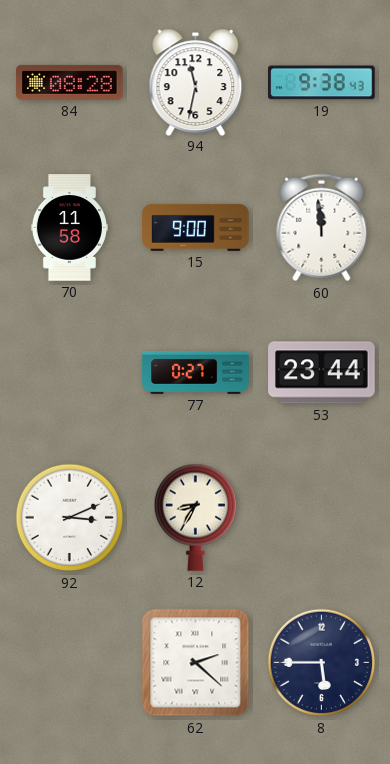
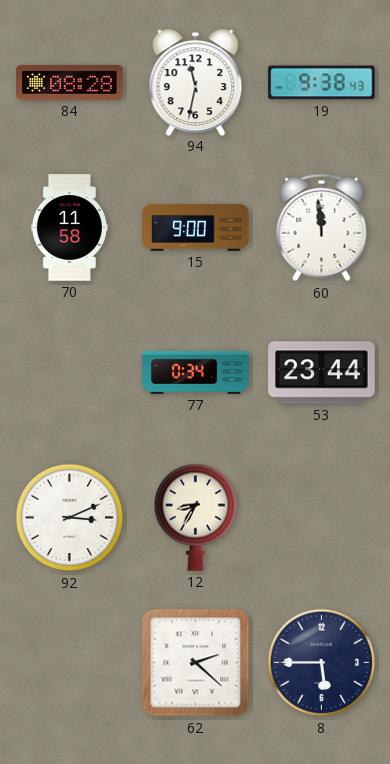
77: 0:27 -> 0:34
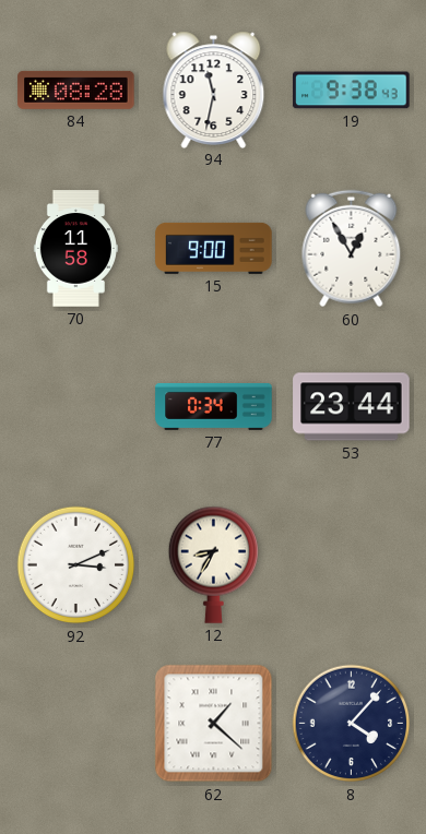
60: 11:59 -> 12:55
62: 2:22 -> 1:22
8: 5:45 -> 4:07
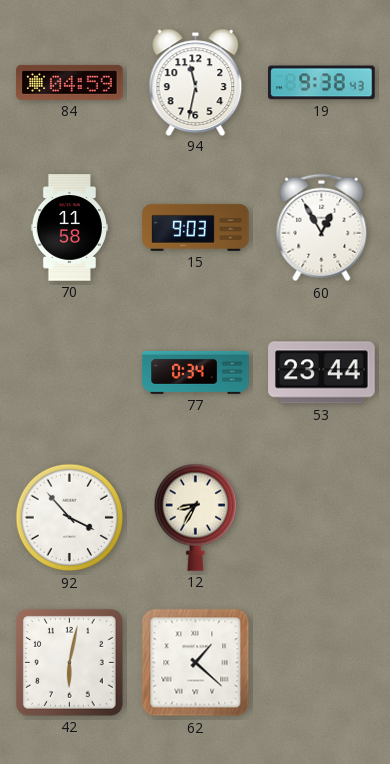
84: 08:28 -> 04:59
15: 9:00 -> 9:03
92: 3:11 -> 3:53
42: none -> 6:02
8: 4:07 -> none
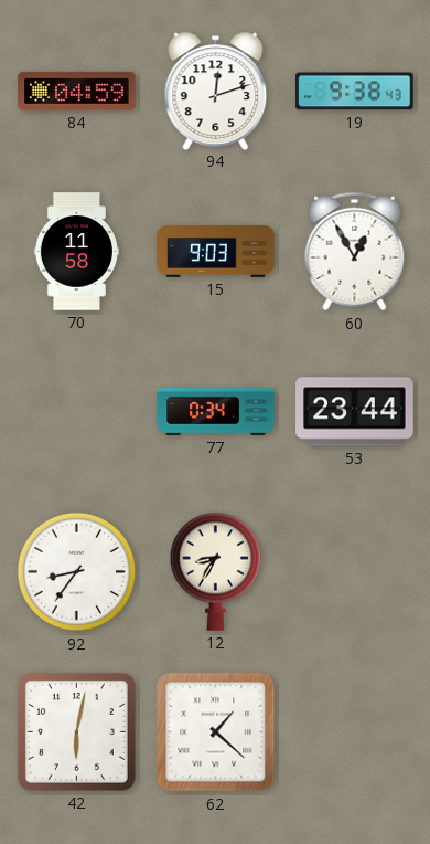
94: 11:32 -> 12:12
92: 3:53 -> 8:36
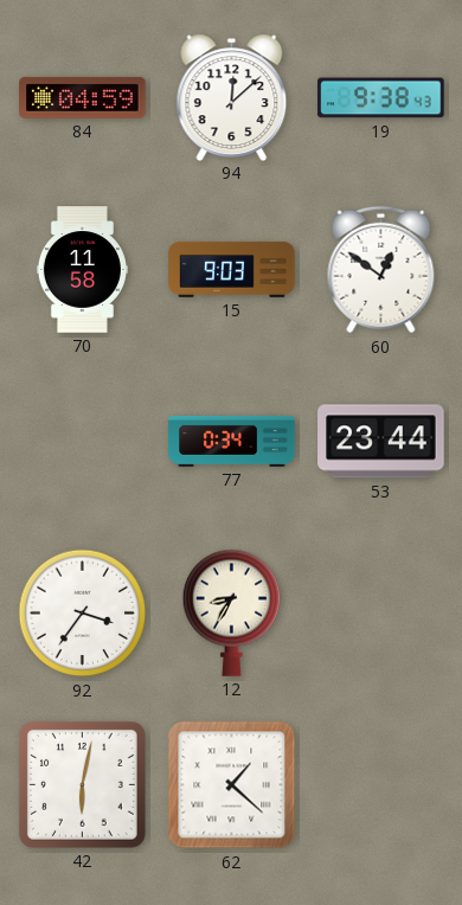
94: 12:12 -> 12:08
60: 12:55 -> 12:51
92: 8:36 -> 3:36
